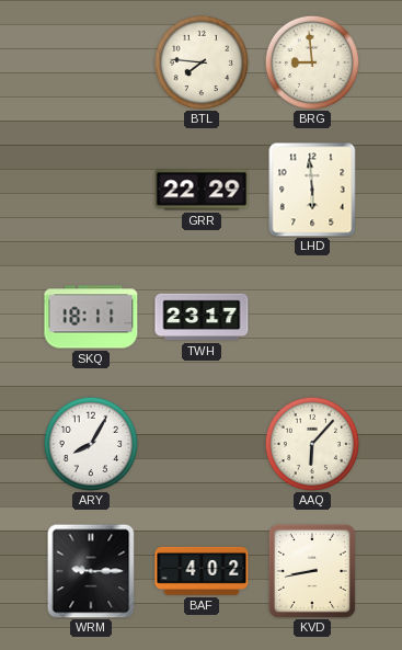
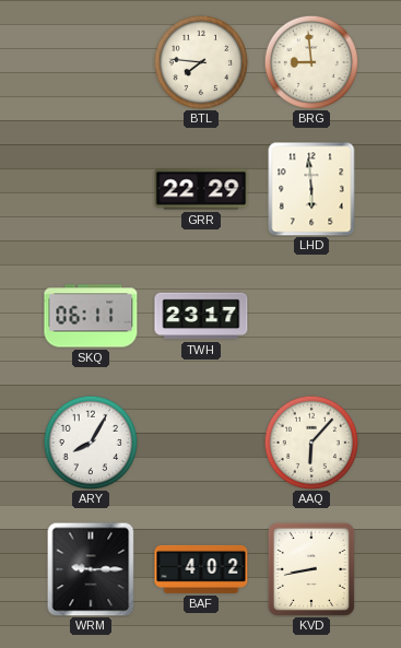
SKQ: 18:11 -> 06:11
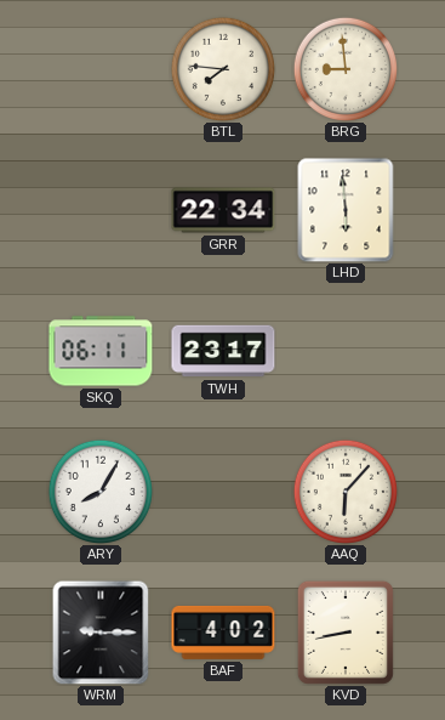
GRR: 22:29 -> 22:34
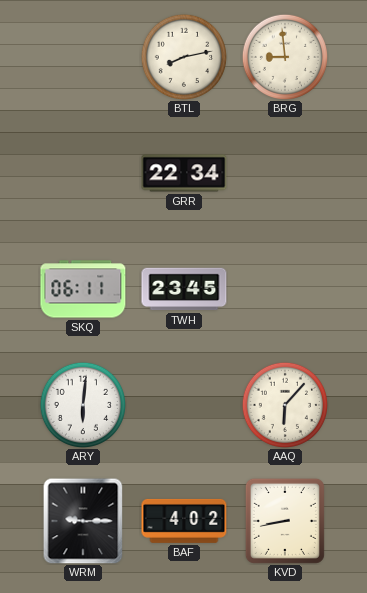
BTL: 7:46 -> 8:13
LHD: 5:59 -> none
TWH: 23:17 -> 23:45
ARY: 8:05 -> 6:01
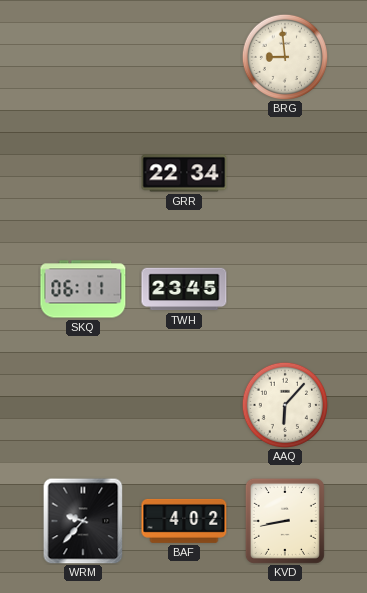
BTL: 8:13 -> none
ARY: 6:01 -> none
WRM: 9:15 -> 9:37
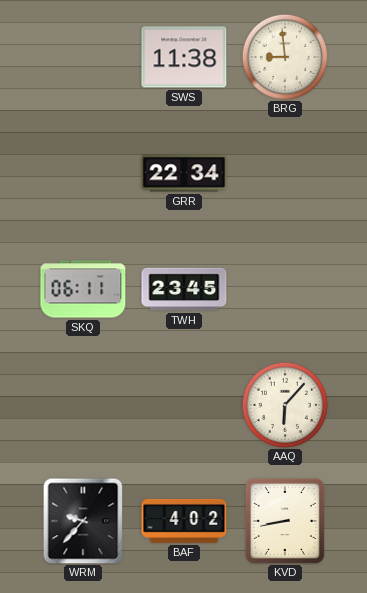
SWS: none -> 11:38
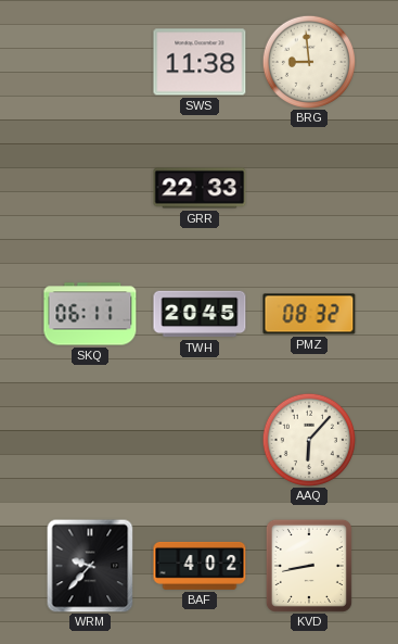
GRR: 22:34 -> 22:33
TWH: 23:45 -> 20:45
PMZ: none -> 08:32
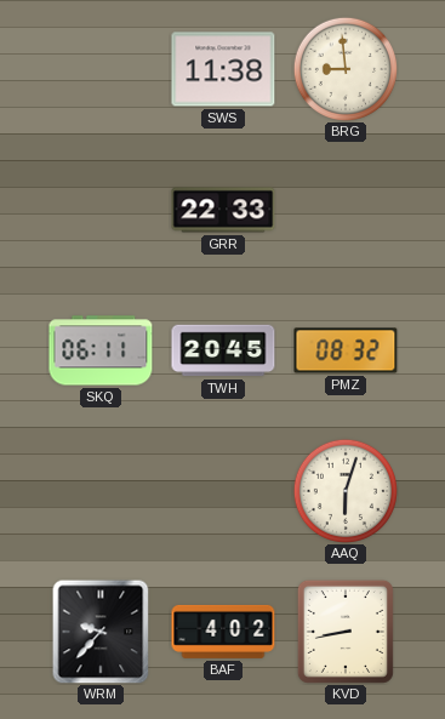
AAQ: 6:07 -> 6:03
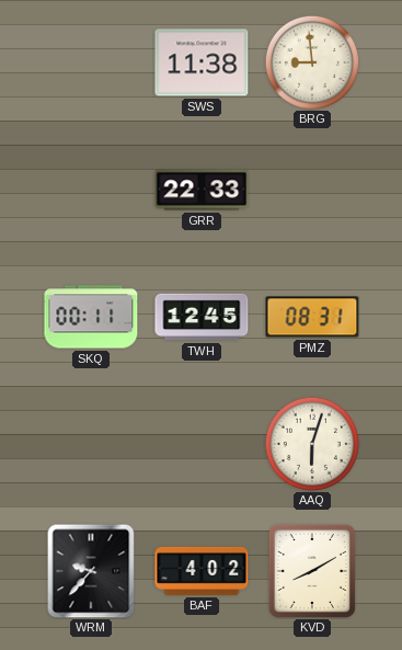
SKQ: 06:11 -> 00:11
TWH: 20:45 -> 12:45
PMZ: 08:32 -> 08:31
KVD: 8:43 -> 8:10
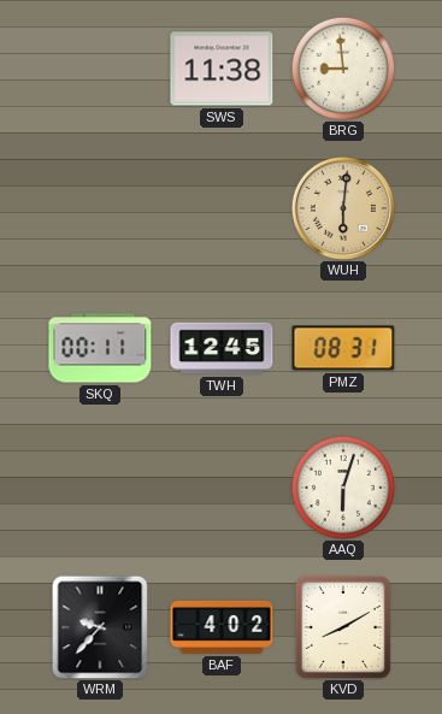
GRR: 22:33 -> none
WUH: none -> 6:01
